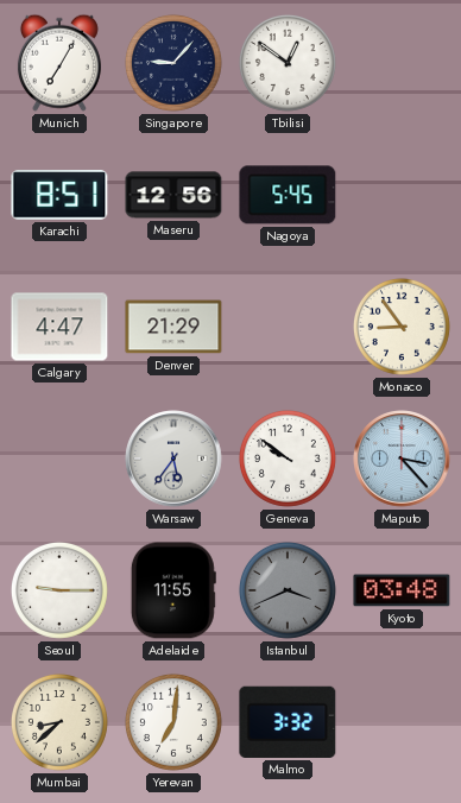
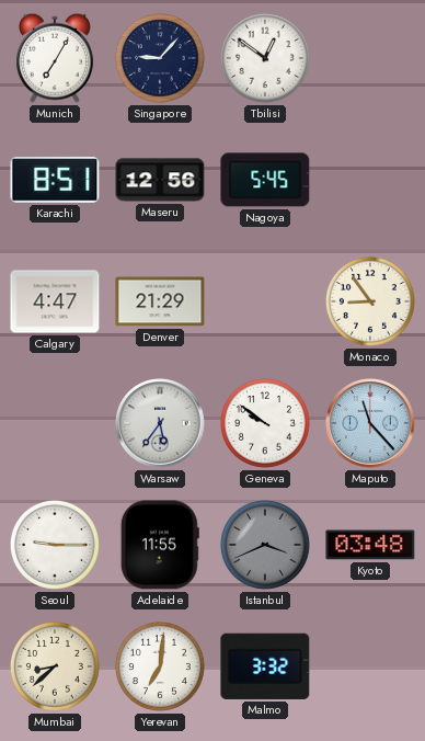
Maputo: 3:23 -> 11:23
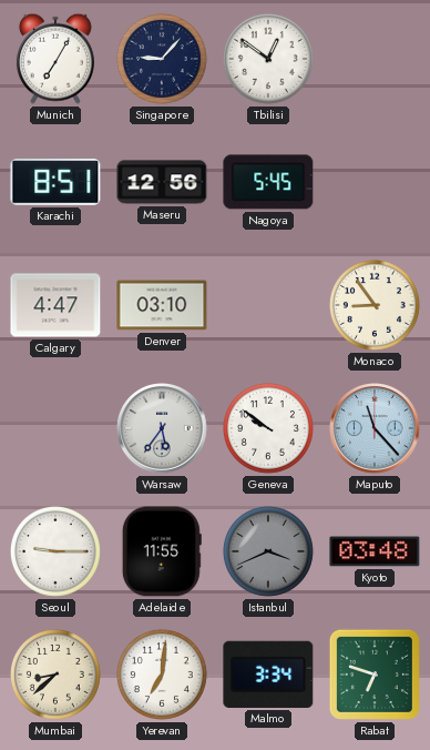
Denver: 21:29 -> 03:10
Malmo: 3:32 -> 3:34
Rabat: none -> 6:48
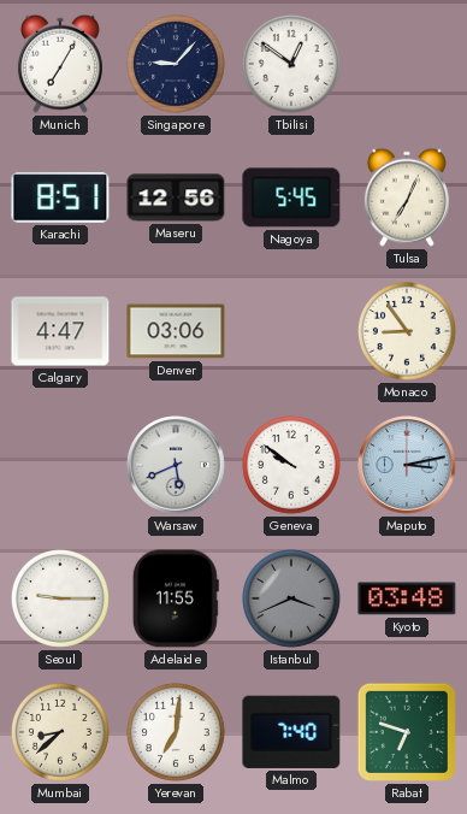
Tulsa: none -> 7:04
Denver: 03:10 -> 03:06
Warsaw: 5:36 -> 5:41
Maputo: 11:23 -> 3:13
Malmo: 3:34 -> 7:40
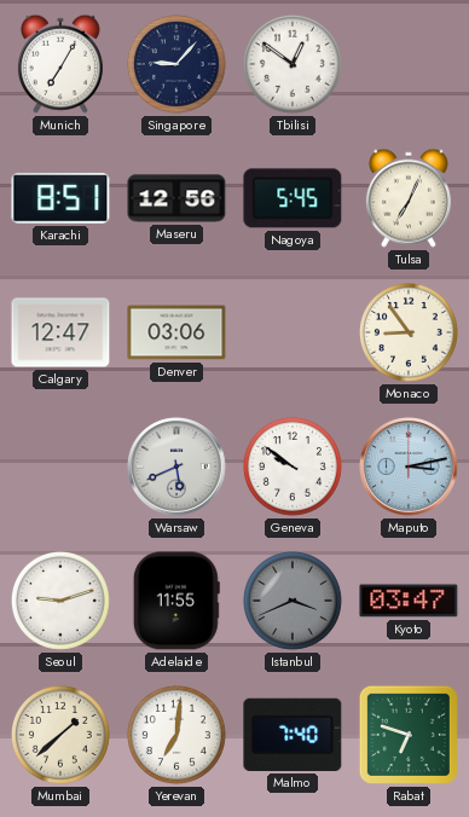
Calgary: 4:47 -> 12:47
Seoul: 9:15 -> 9:12
Kyoto: 03:48 -> 03:47
Mumbai: 8:38 -> 1:38
